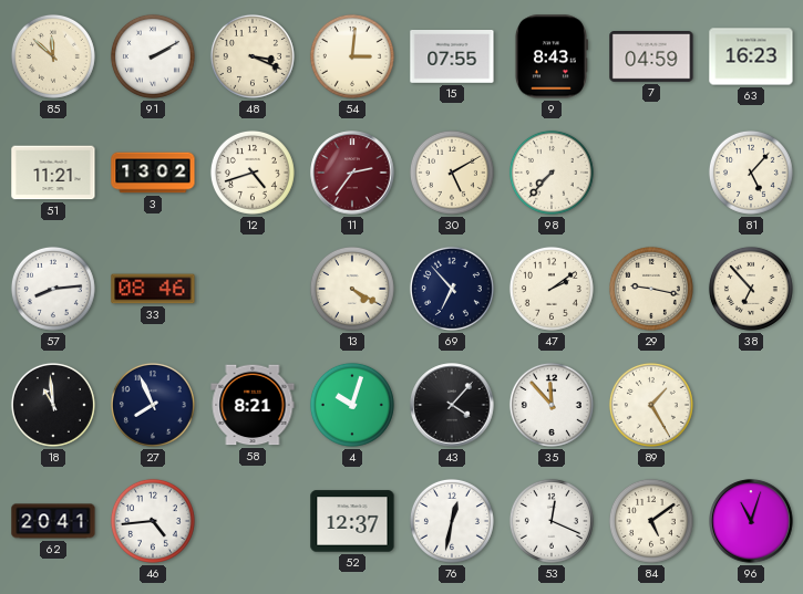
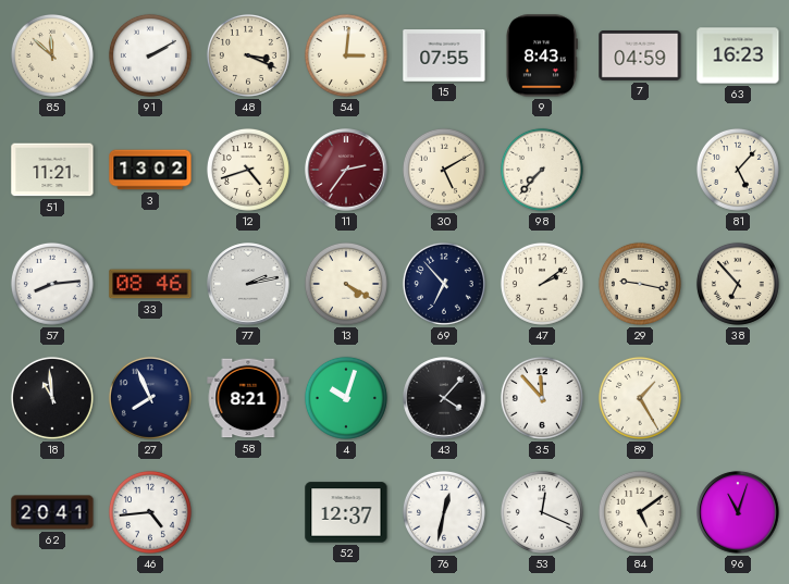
77: none -> 2:13
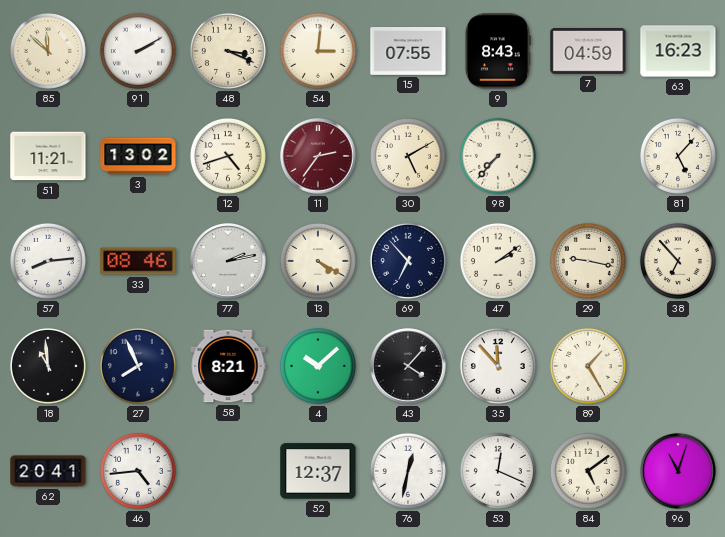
4: 10:03 -> 10:08
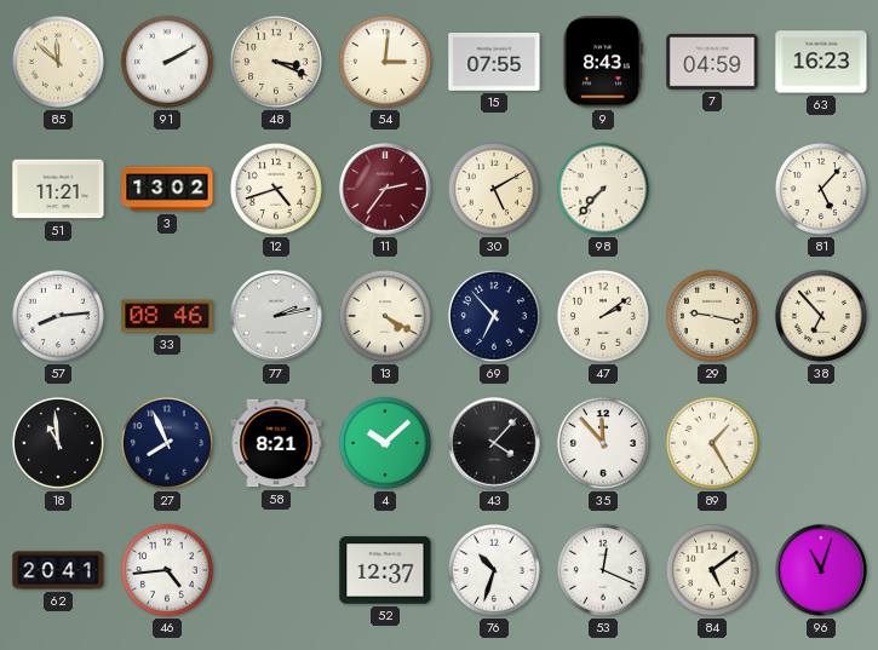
76: 12:32 -> 10:33
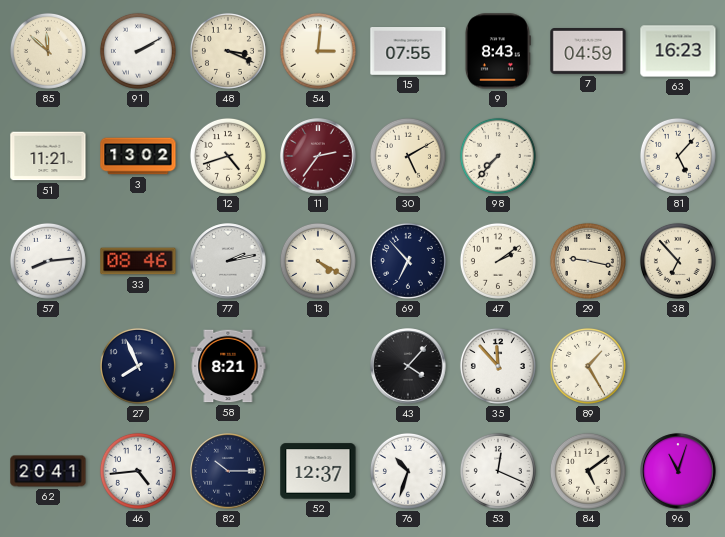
18: 10:59 -> none
4: 10:08 -> none
82: none -> 10:15
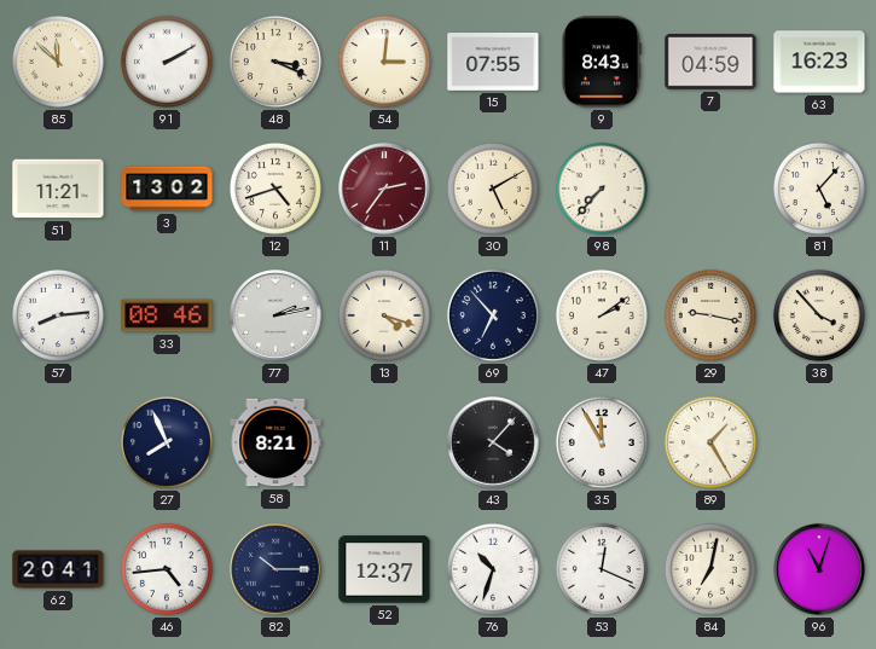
13: 4:20 -> 4:18
38: 6:53 -> 3:53
35: 11:53 -> 11:55
84: 5:09 -> 7:02
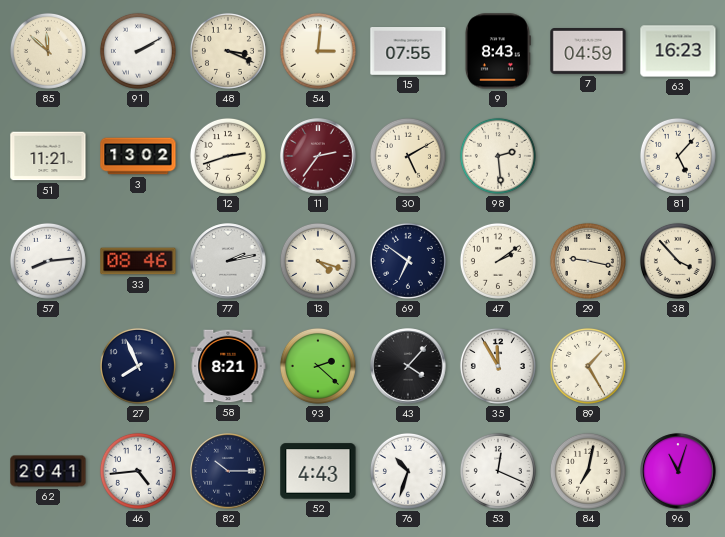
12: 4:42 -> 2:42
98: 7:37 -> 2:29
69: 6:53 -> 6:51
93: none -> 2:22
52: 12:37 -> 4:43
